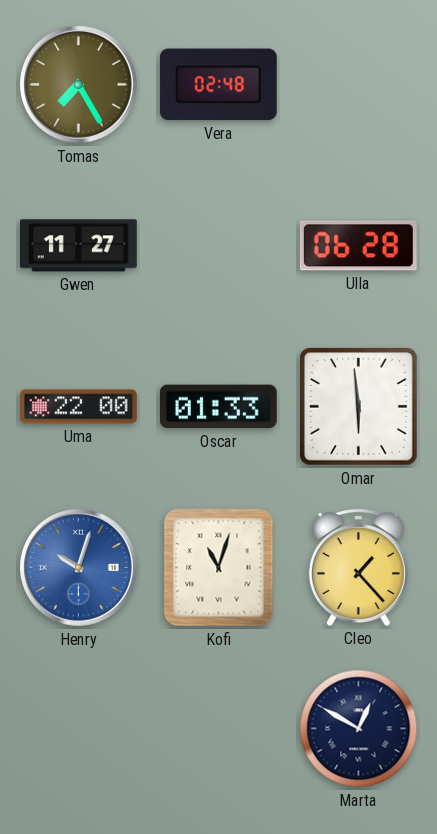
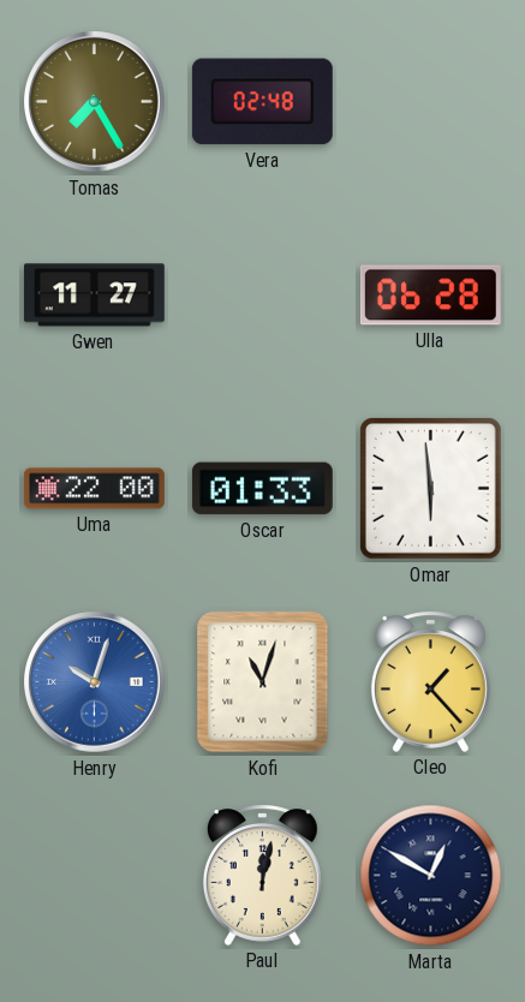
Paul: none -> 12:02
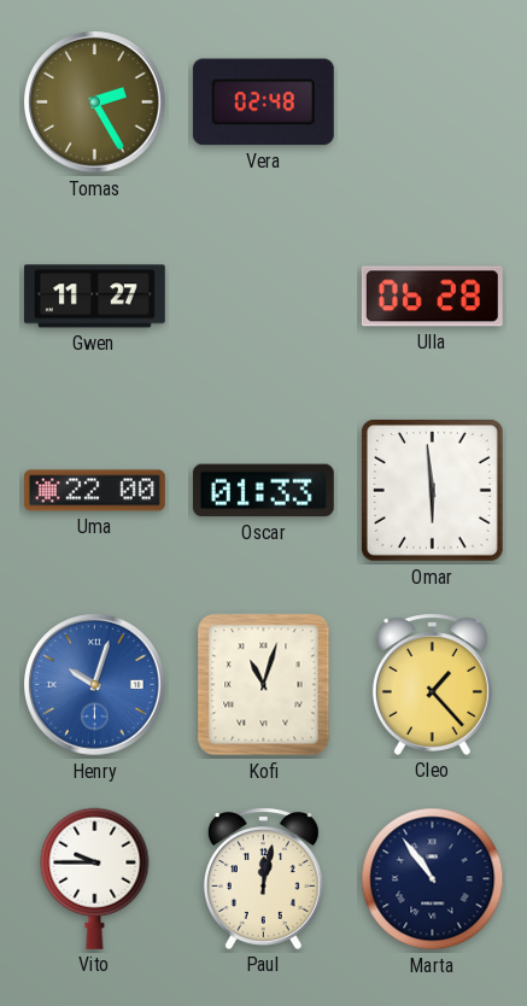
Tomas: 7:25 -> 2:25
Vito: none -> 9:45
Marta: 12:50 -> 10:54
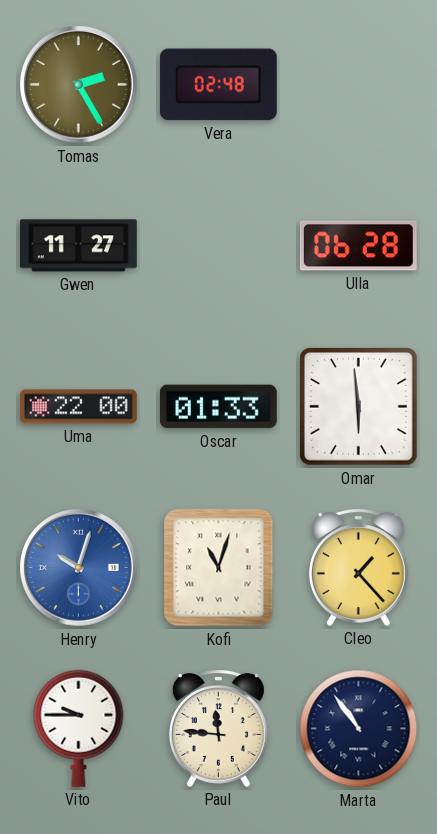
Paul: 12:02 -> 11:46
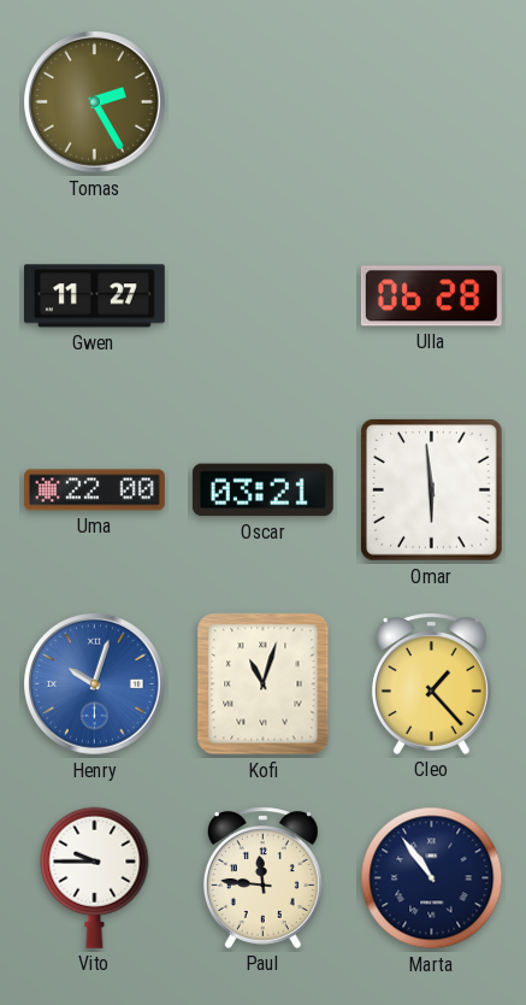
Vera: 02:48 -> none
Oscar: 01:33 -> 03:21
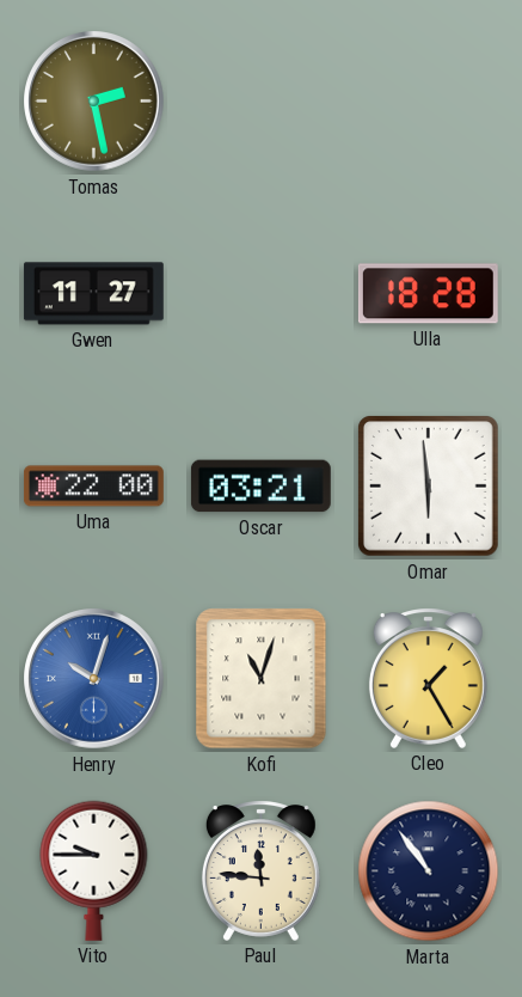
Tomas: 2:25 -> 2:28
Ulla: 06:28 -> 18:28
Cleo: 1:23 -> 1:25
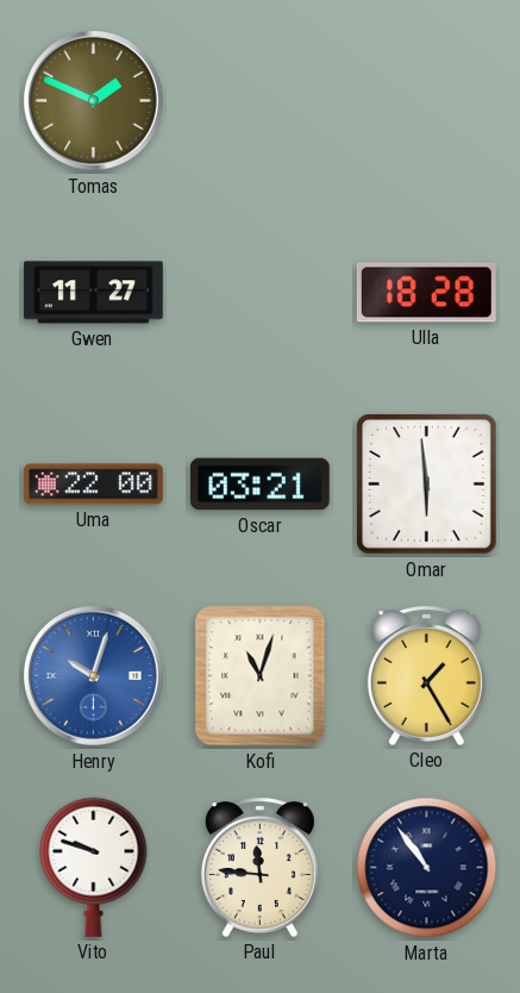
Tomas: 2:28 -> 1:49
Vito: 9:45 -> 9:48
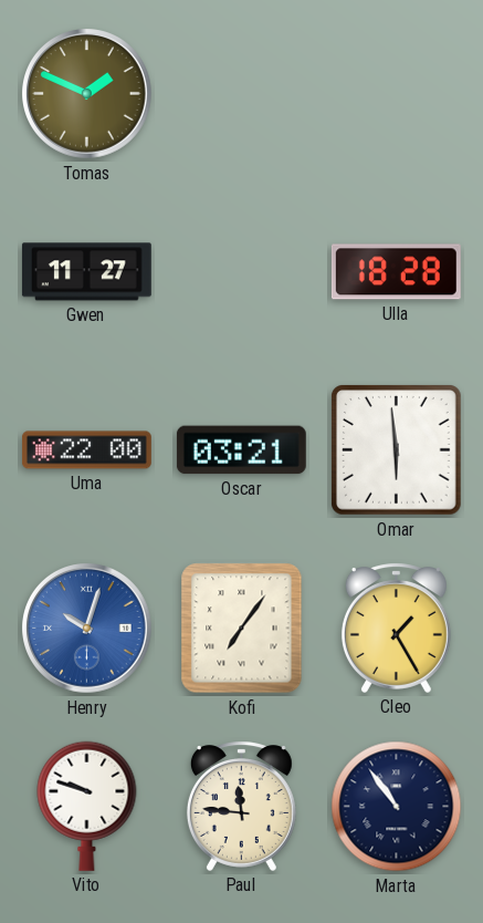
Kofi: 11:03 -> 7:06
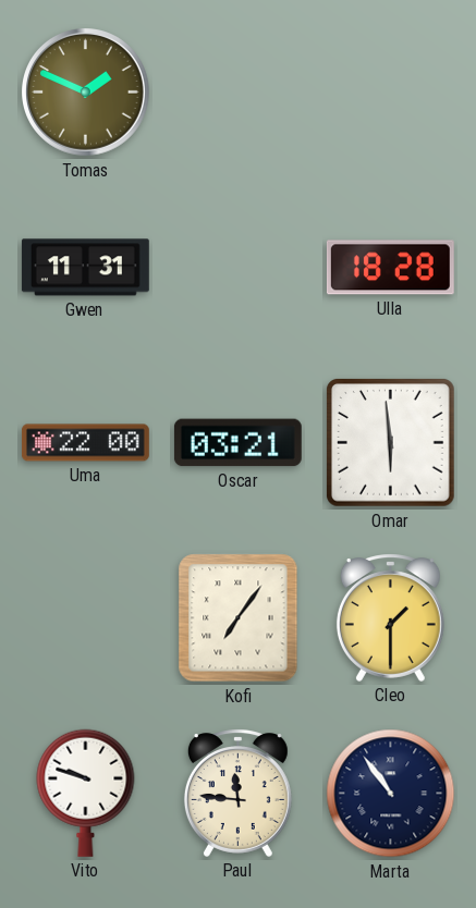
Gwen: 11:27 -> 11:31
Henry: 10:03 -> none
Cleo: 1:25 -> 1:30
